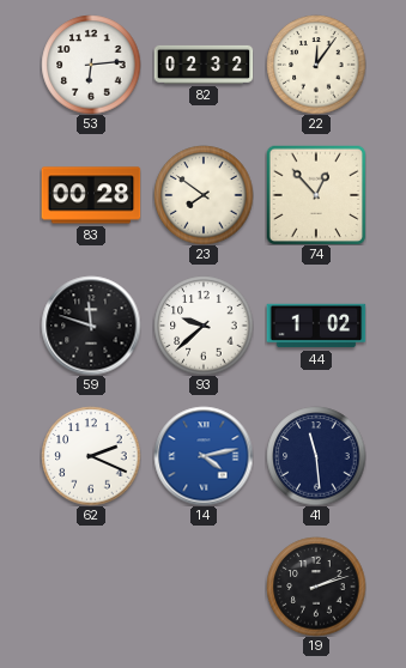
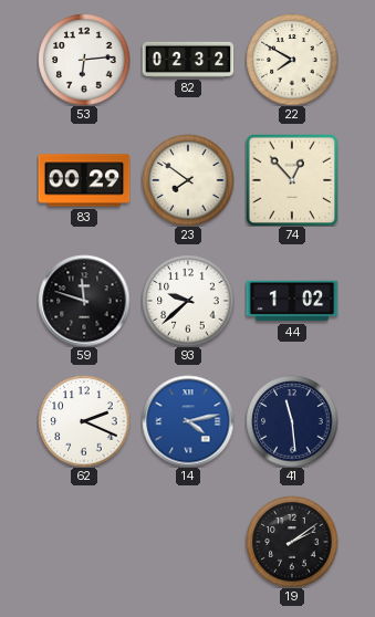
22: 12:06 -> 7:50
83: 00:28 -> 00:29
19: 2:12 -> 2:09
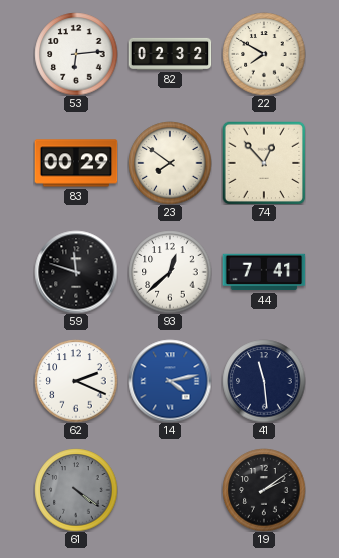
93: 9:38 -> 12:38
44: 1:02 -> 7:41
61: none -> 4:21
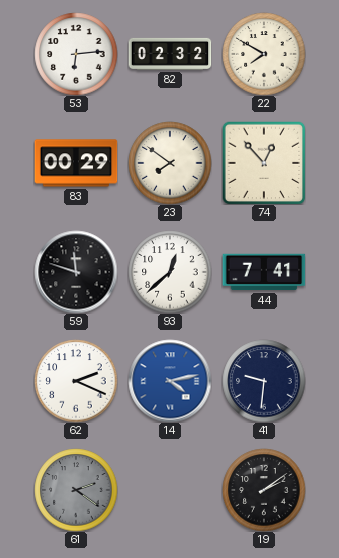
41: 11:29 -> 9:31
61: 4:21 -> 2:21
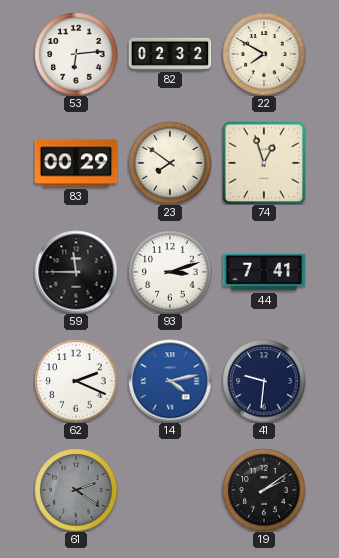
74: 12:53 -> 12:57
59: 11:48 -> 11:45
93: 12:38 -> 3:12
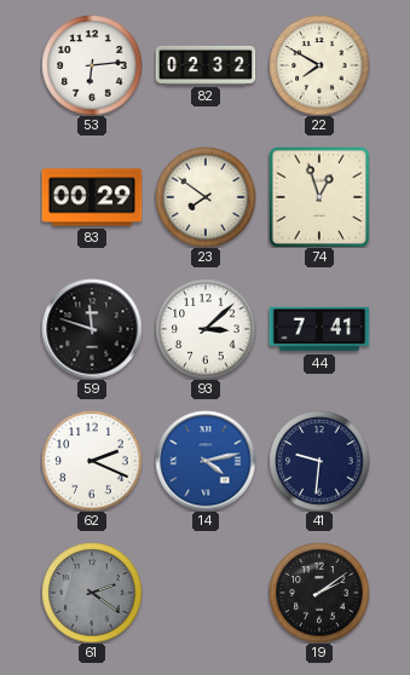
59: 11:45 -> 11:48
93: 3:12 -> 3:08
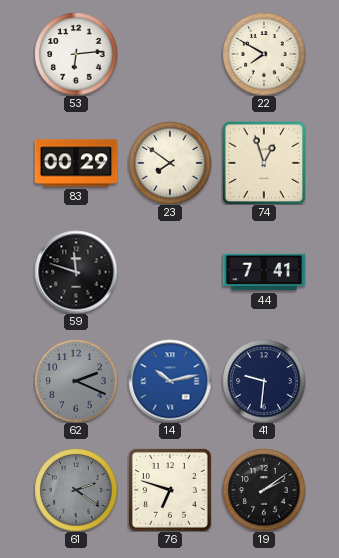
82: 02:32 -> none
93: 3:08 -> none
62 dial: white -> grey
14: 4:13 -> 10:13
76: none -> 6:48
